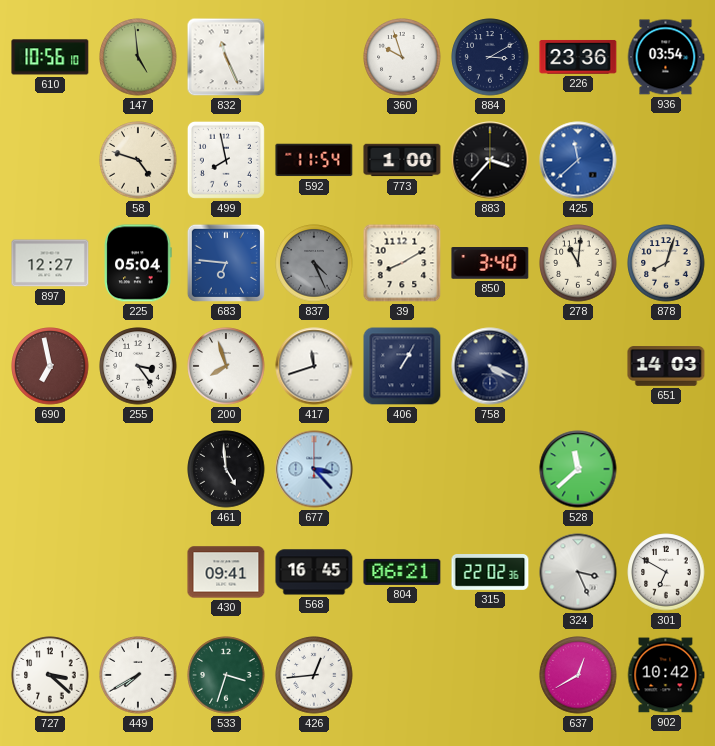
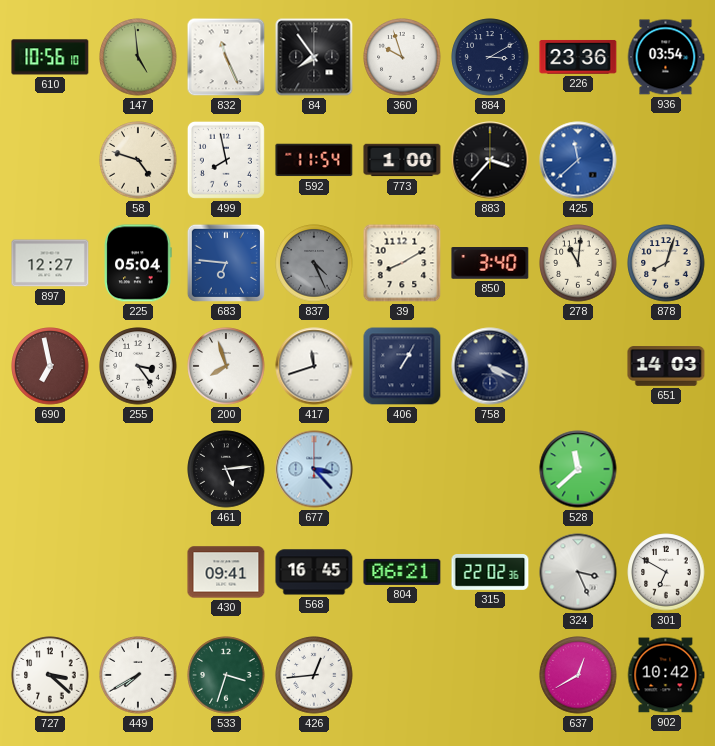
84: none -> 7:54
461: 4:59 -> 5:14
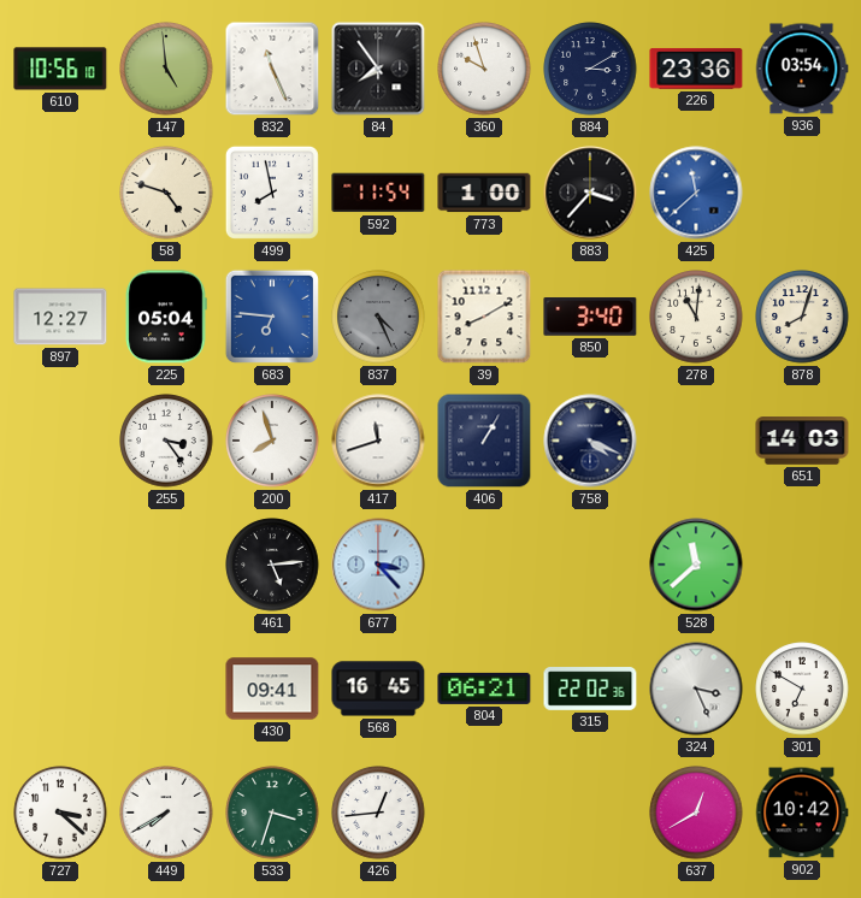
690: 6:58 -> none
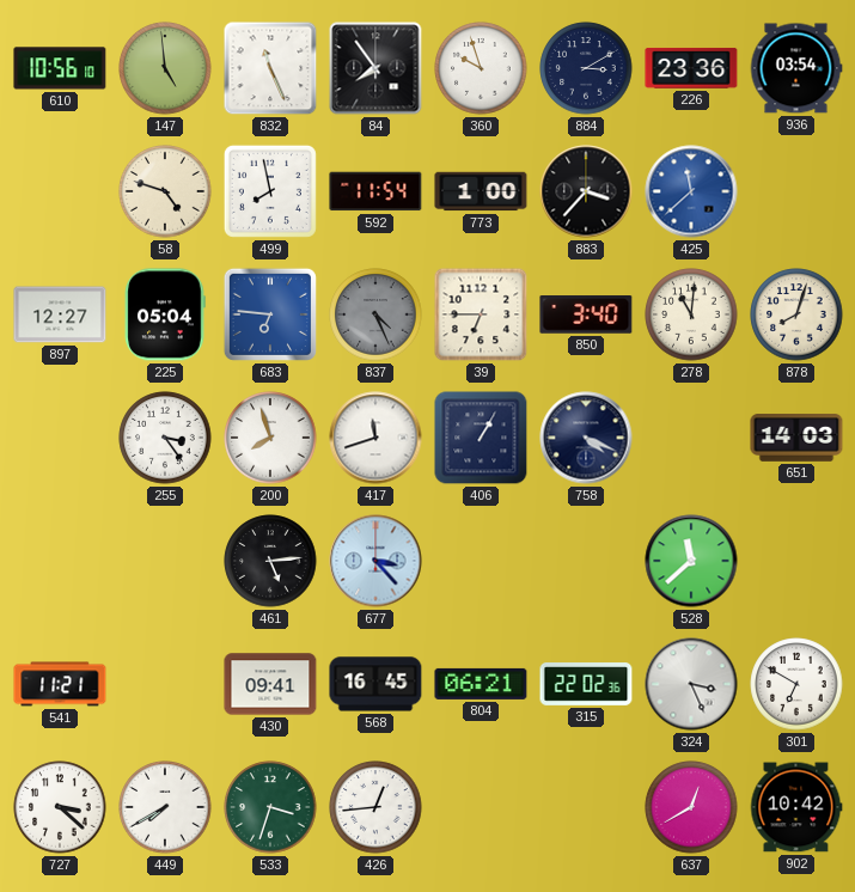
39: 8:10 -> 6:45
541: none -> 11:21
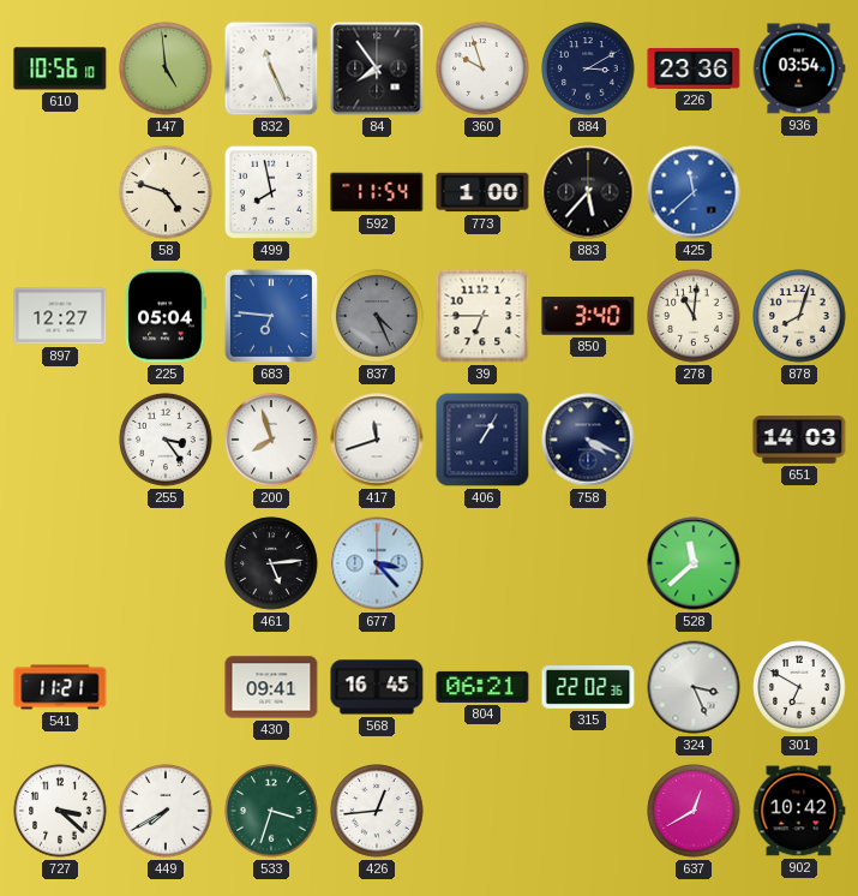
883: 3:37 -> 5:37
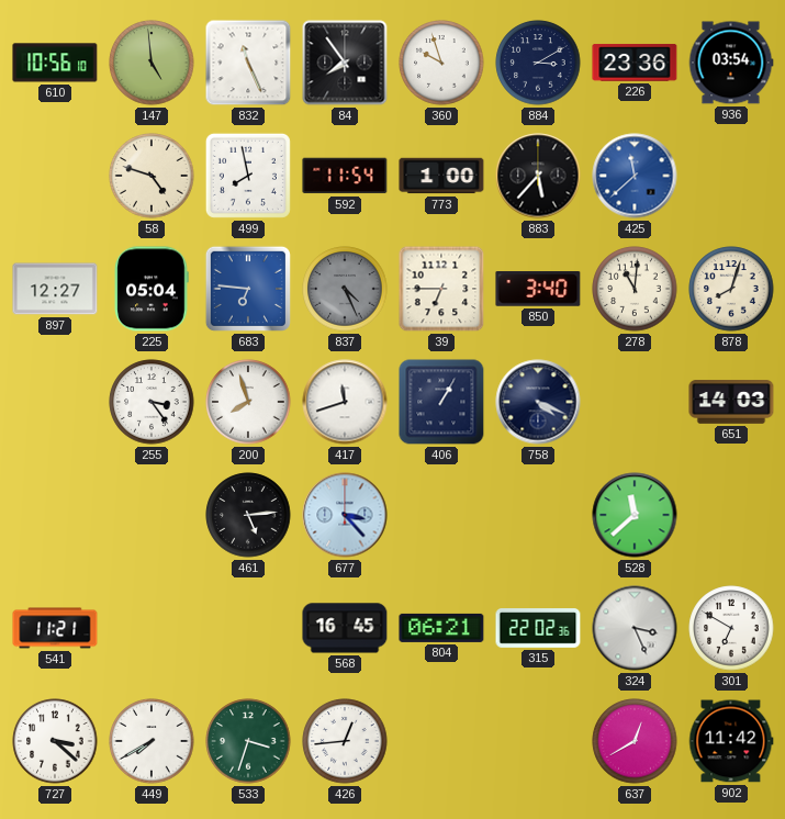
430: 09:41 -> none
902: 10:42 -> 11:42
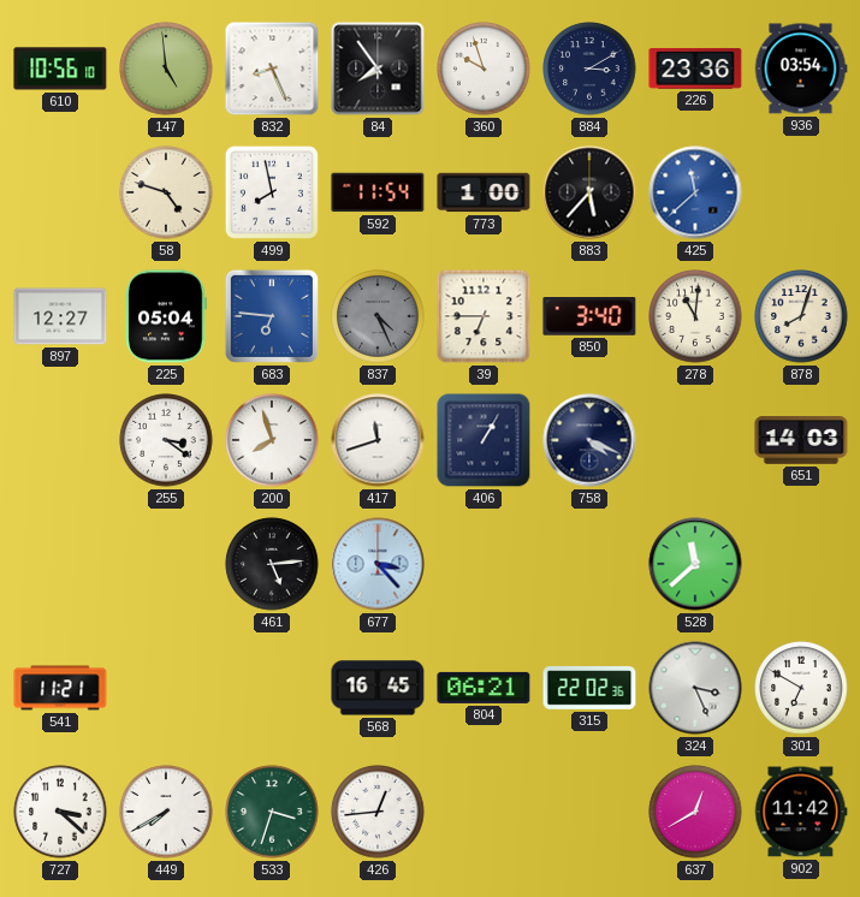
832: 11:26 -> 8:26
255: 3:24 -> 3:21
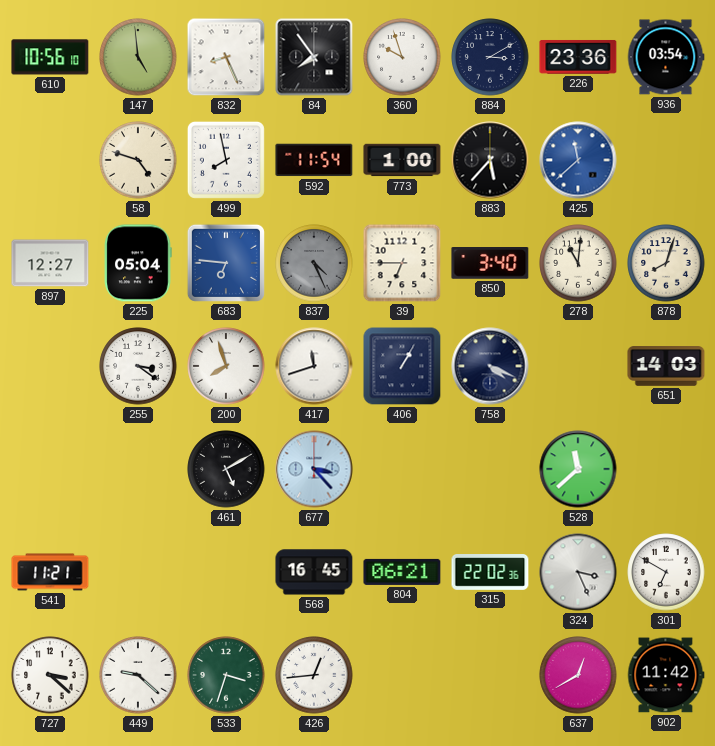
461: 5:14 -> 5:10
449: 7:40 -> 9:22
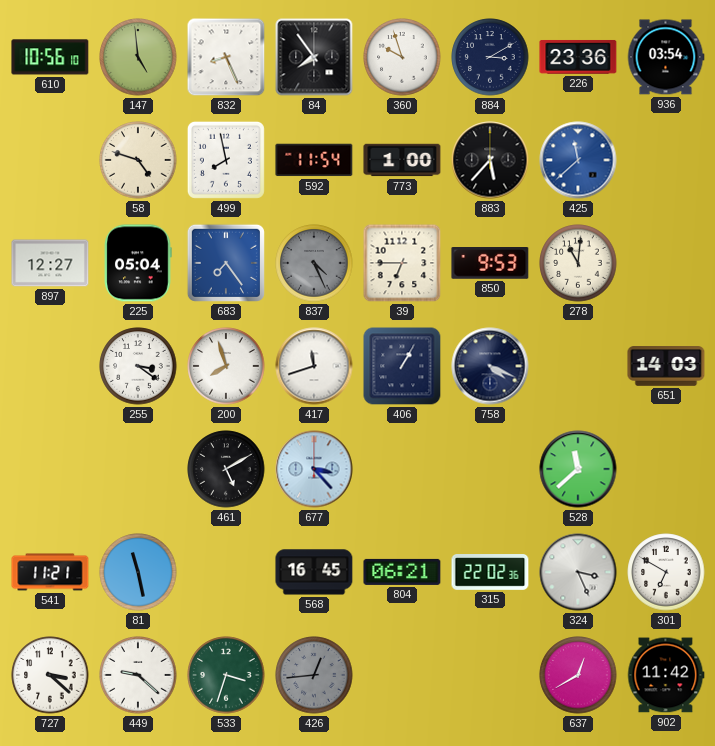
683: 6:46 -> 7:24
850: 3:40 -> 9:53
878: 8:03 -> none
81: none -> 11:28
426 dial: white -> grey
